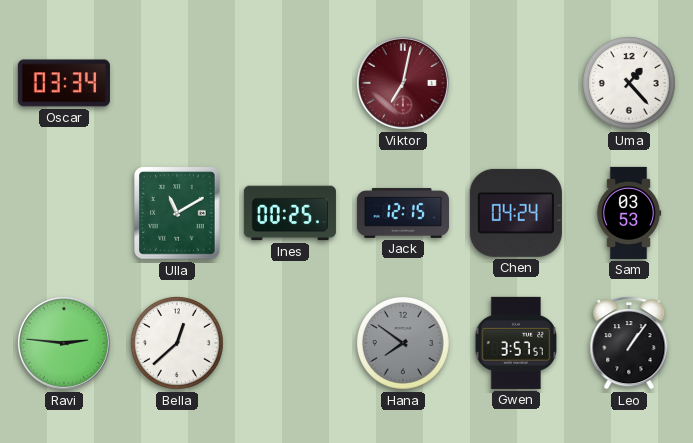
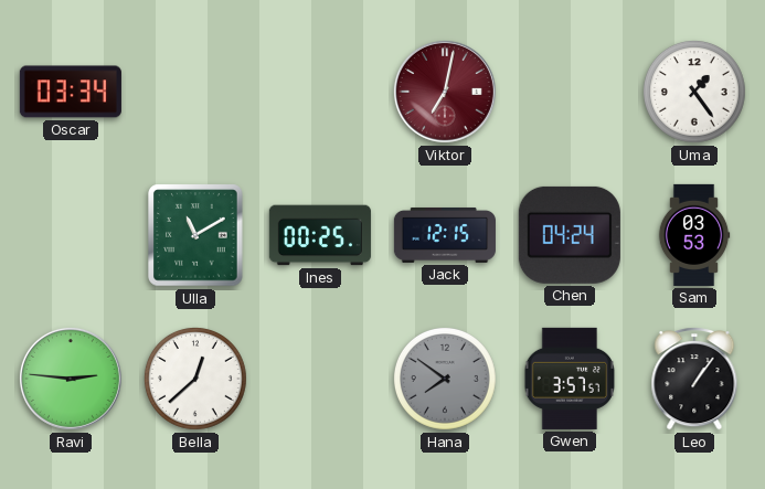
Uma: 1:23 -> 1:24
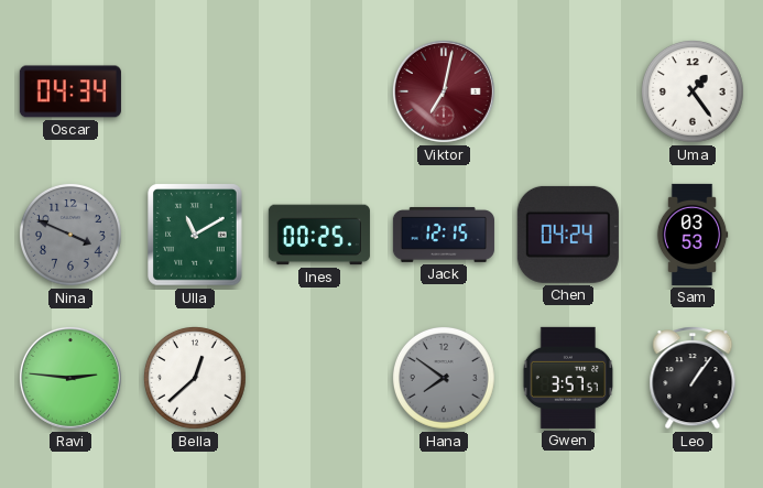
Oscar: 03:34 -> 04:34
Nina: none -> 3:49
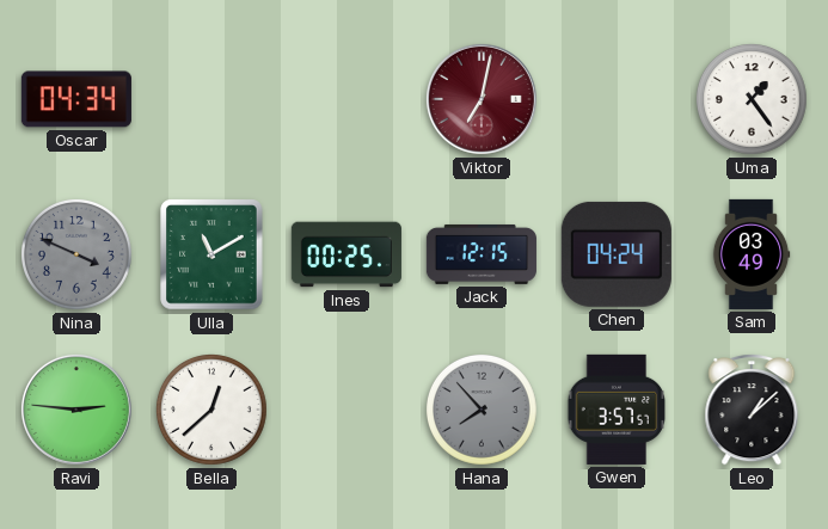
Sam: 03:53 -> 03:49
Hana: 7:51 -> 7:53
Leo: 1:06 -> 1:08
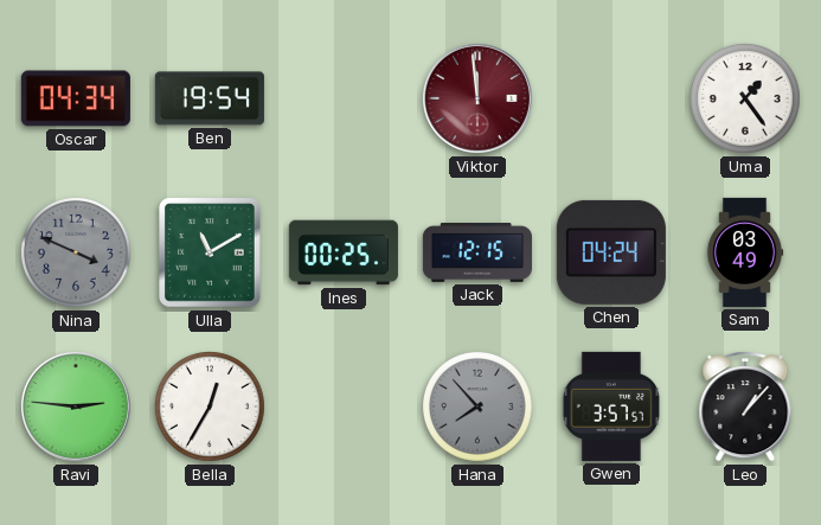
Ben: none -> 19:54
Viktor: 7:02 -> 11:59
Bella: 12:38 -> 12:35
Leo: 1:08 -> 1:07
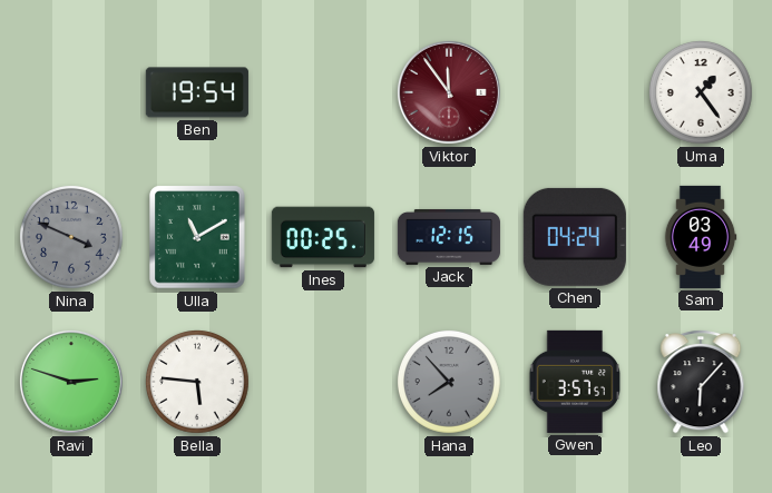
Oscar: 04:34 -> none
Viktor: 11:59 -> 11:54
Ravi: 2:46 -> 2:48
Bella: 12:35 -> 5:46
Leo: 1:07 -> 6:07
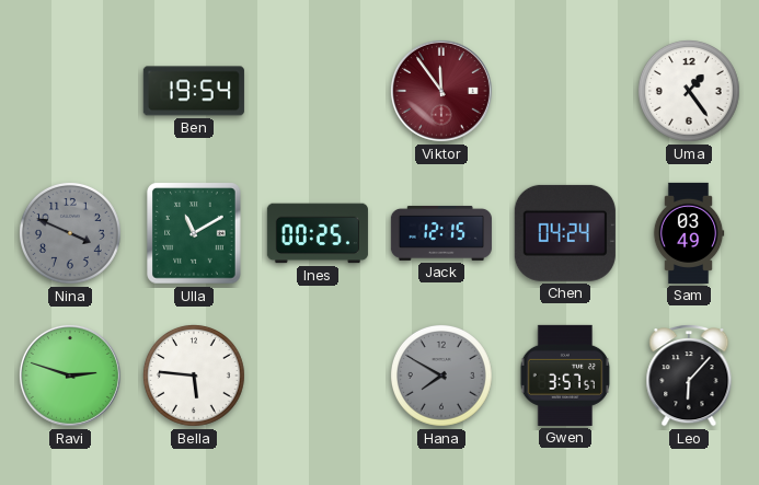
Hana: 7:53 -> 7:50
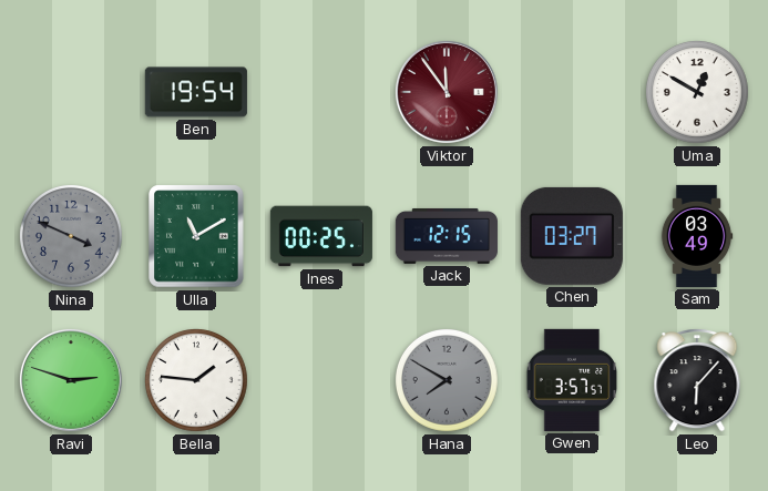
Uma: 1:24 -> 12:50
Chen: 04:24 -> 03:27
Bella: 5:46 -> 1:46
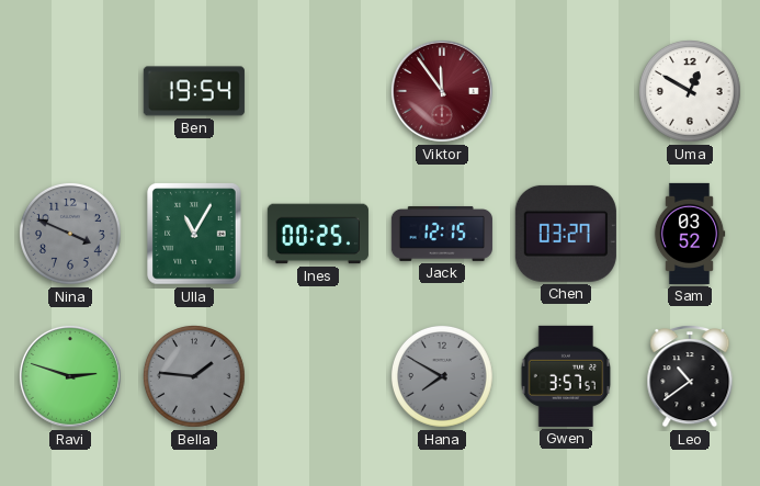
Ulla: 11:10 -> 11:05
Sam: 03:49 -> 03:52
Bella dial: white -> grey
Leo: 6:07 -> 10:39
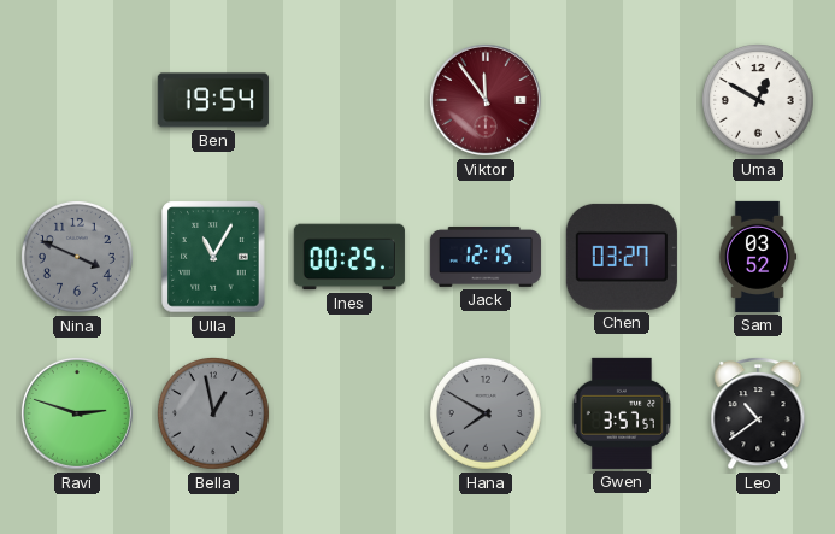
Bella: 1:46 -> 12:58
